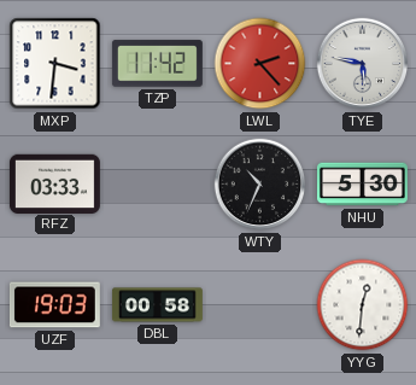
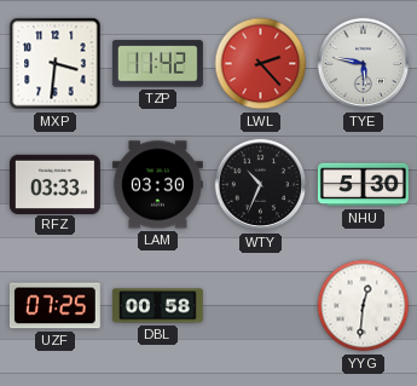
LAM: none -> 03:30
UZF: 19:03 -> 07:25
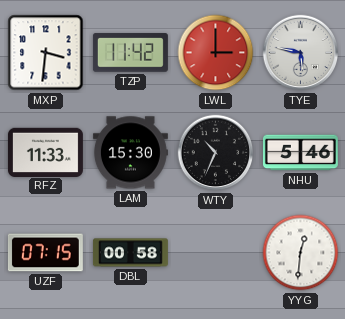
LWL: 2:23 -> 3:00
RFZ: 03:33 -> 11:33
LAM: 03:30 -> 15:30
NHU: 5:30 -> 5:46
UZF: 07:25 -> 07:15
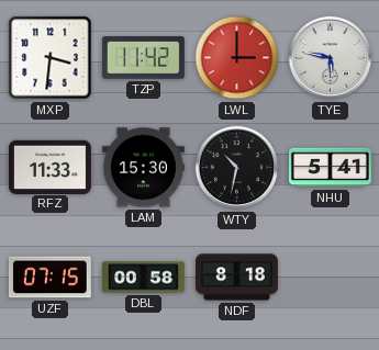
WTY: 10:34 -> 10:32
NHU: 5:46 -> 5:41
NDF: none -> 8:18
YYG: 12:31 -> none
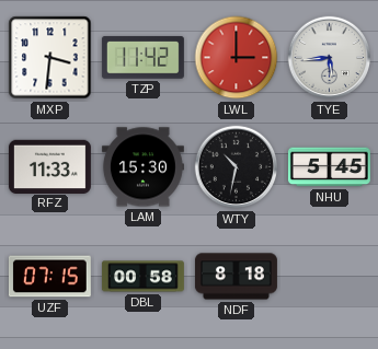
TYE: 5:47 -> 5:44
NHU: 5:41 -> 5:45
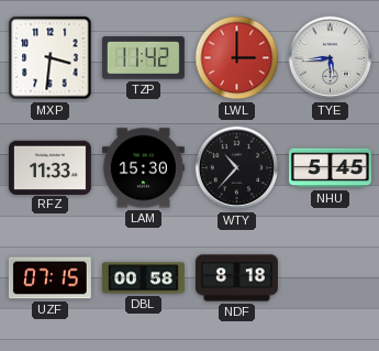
WTY: 10:32 -> 10:37
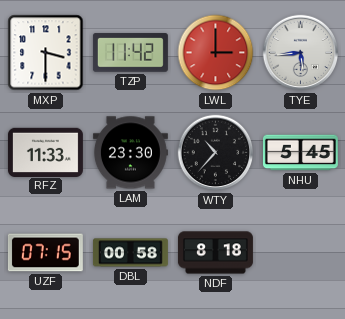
MXP: 3:31 -> 3:30
LAM: 15:30 -> 23:30
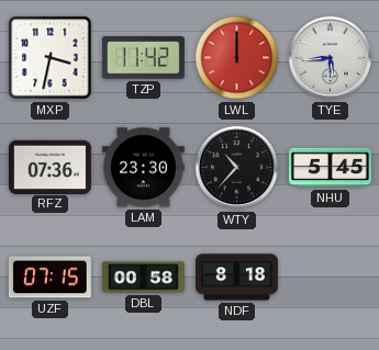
MXP: 3:30 -> 3:32
LWL: 3:00 -> 12:00
RFZ: 11:33 -> 07:36
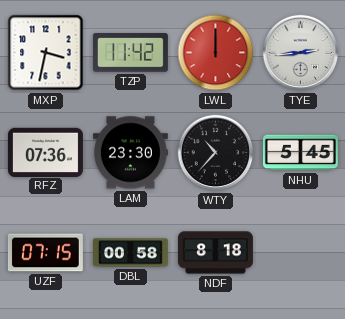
TYE: 5:44 -> 2:44
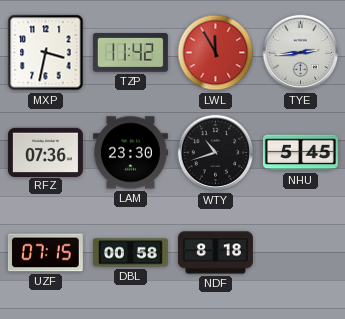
LWL: 12:00 -> 11:55
WTY: 10:37 -> 10:42
